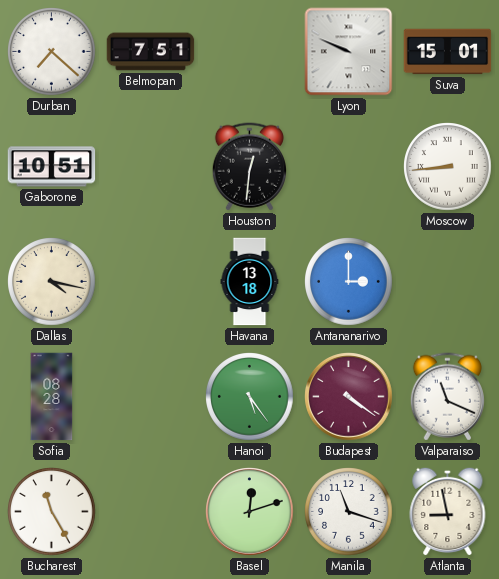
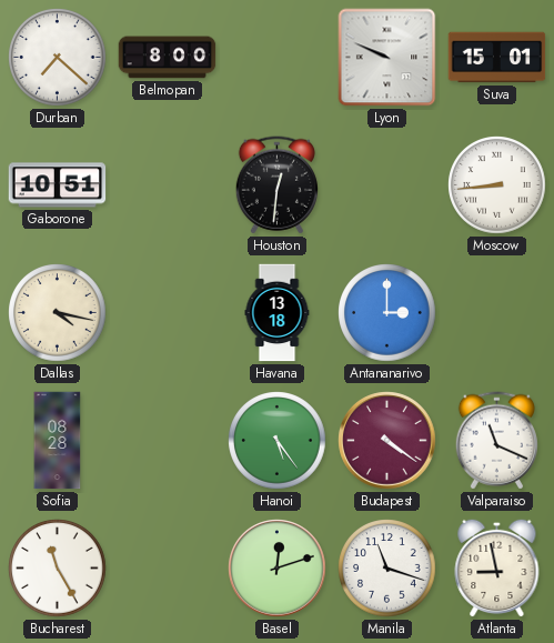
Belmopan: 7:51 -> 8:00
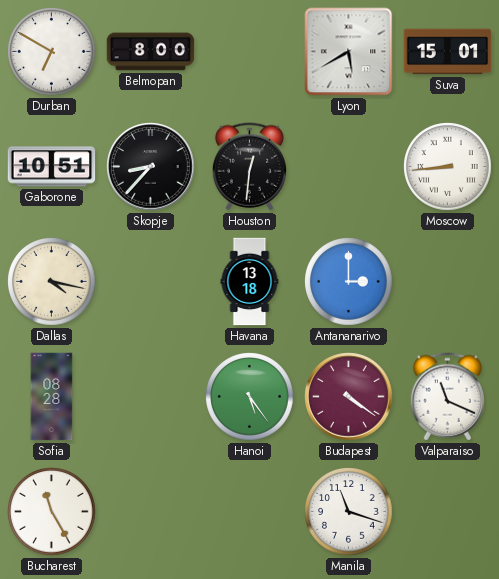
Durban: 7:22 -> 6:50
Lyon: 9:49 -> 5:40
Skopje: none -> 8:37
Basel: 12:12 -> none
Atlanta: 8:58 -> none
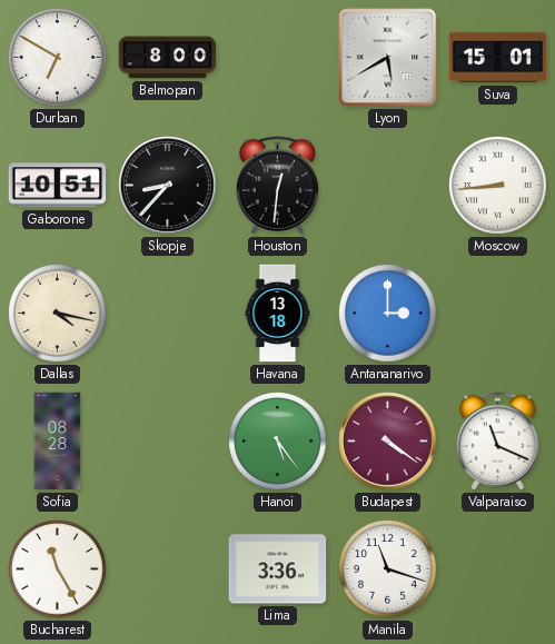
Lima: none -> 3:36
